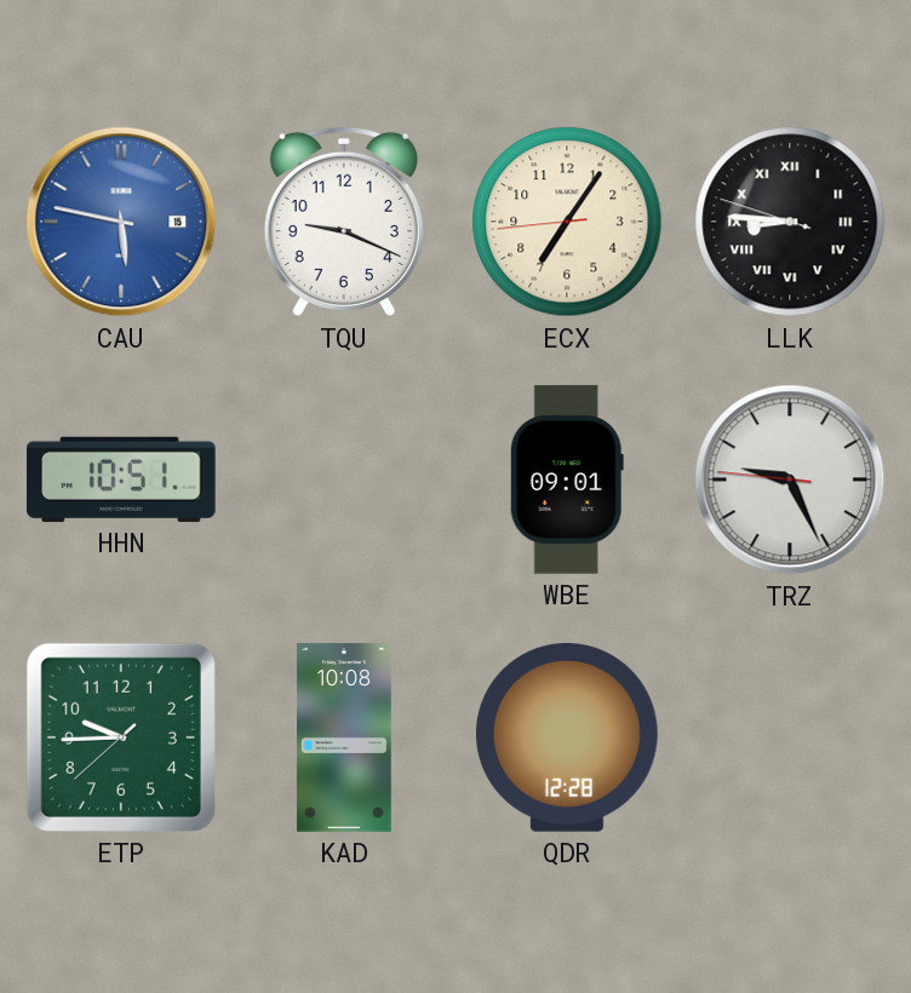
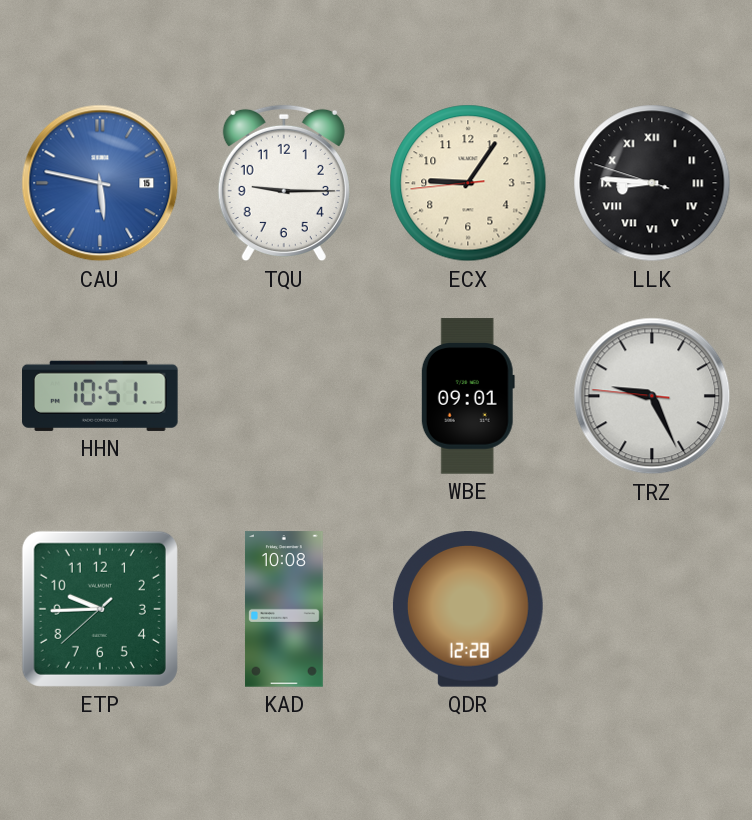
TQU: 9:19 -> 9:15
ECX: 7:05 -> 9:05
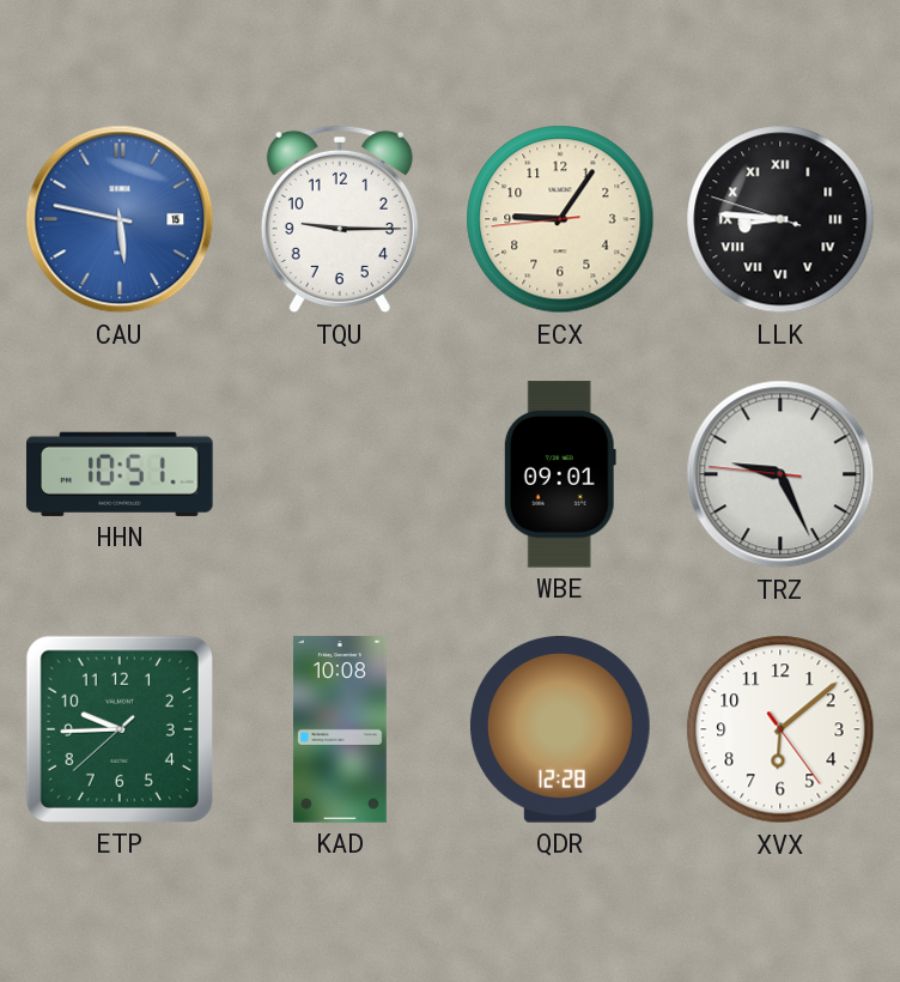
XVX: none -> 6:08
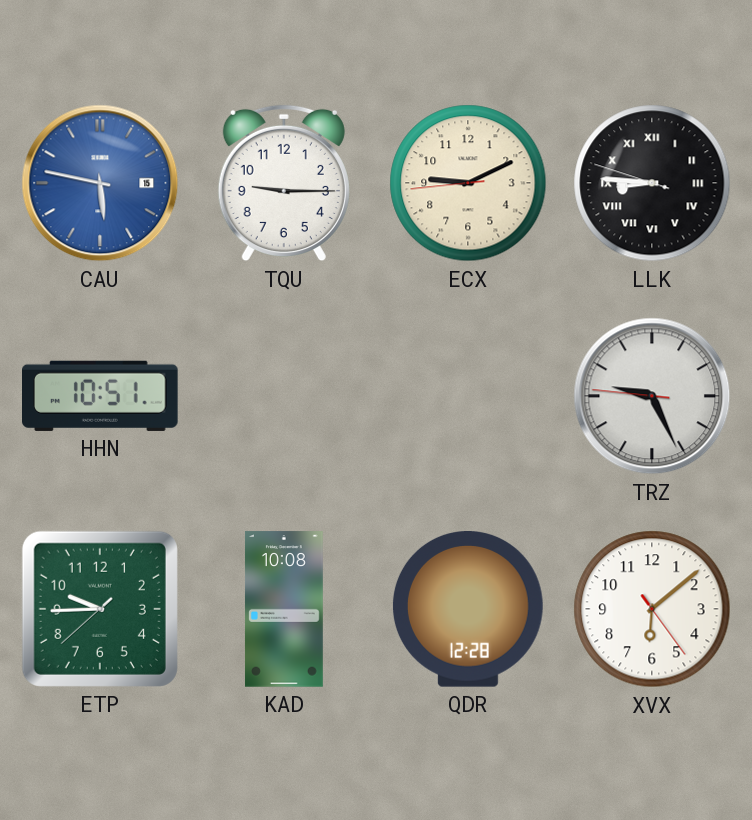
ECX: 9:05 -> 9:10
WBE: 09:01 -> none
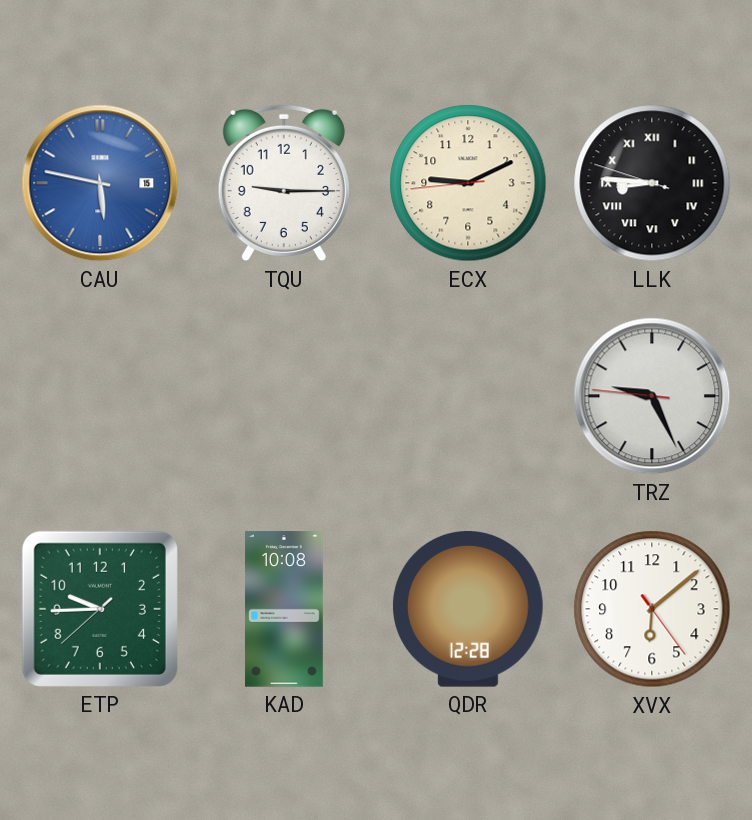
HHN: 10:51 -> none
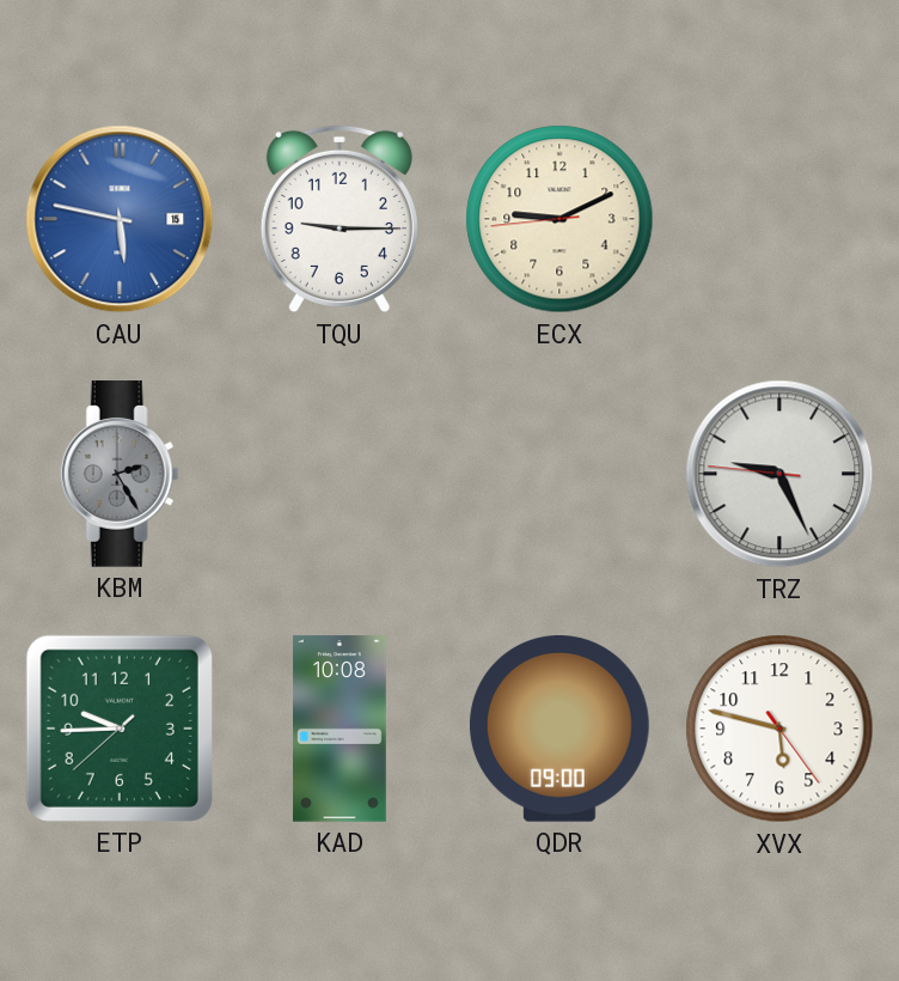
LLK: 8:45 -> none
KBM: none -> 2:25
QDR: 12:28 -> 09:00
XVX: 6:08 -> 5:47
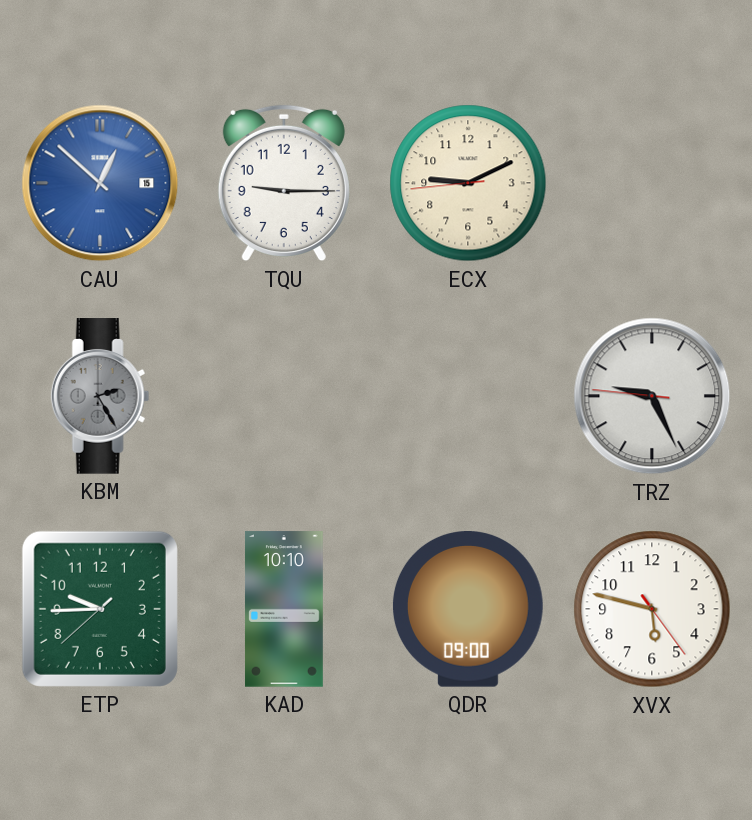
CAU: 5:47 -> 12:52
KAD: 10:08 -> 10:10
